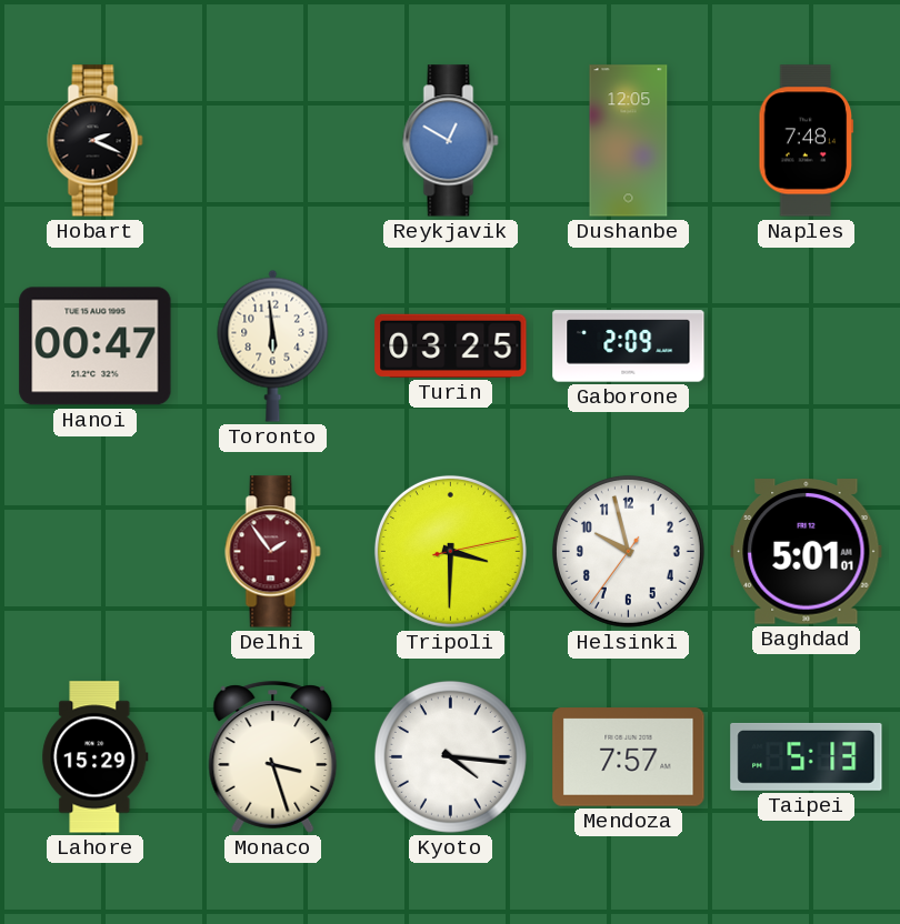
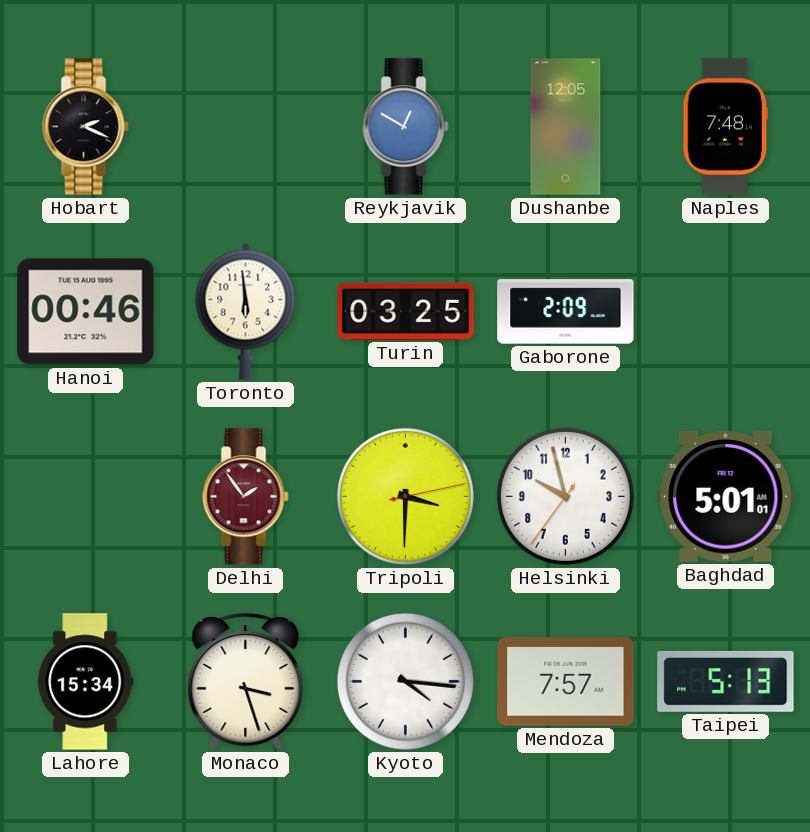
Hanoi: 00:47 -> 00:46
Lahore: 15:29 -> 15:34
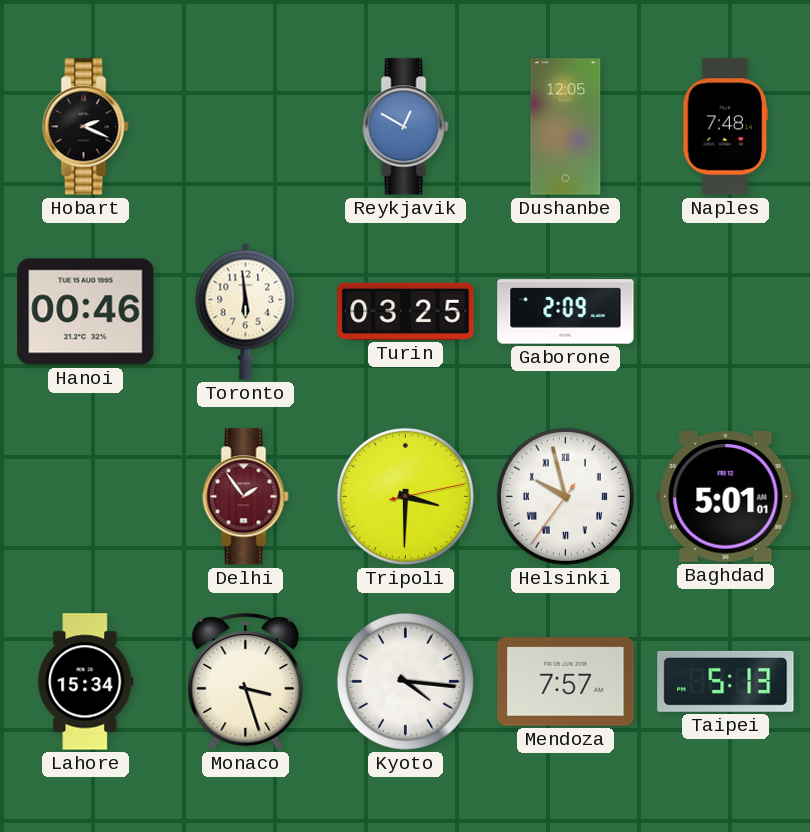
Helsinki numerals: Arabic -> Roman
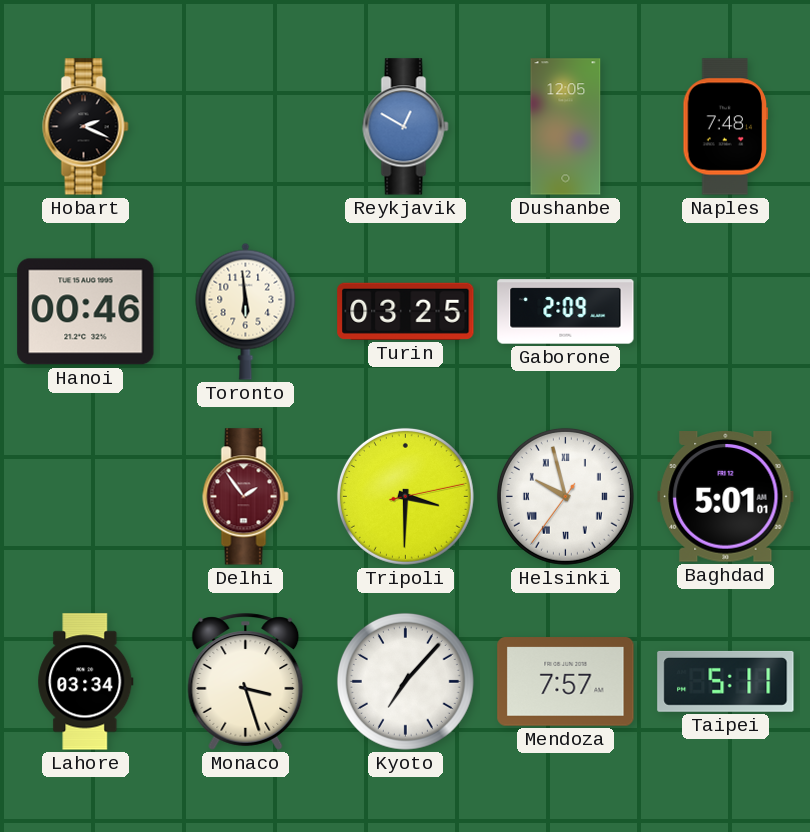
Lahore: 15:34 -> 03:34
Kyoto: 4:16 -> 7:07
Taipei: 5:13 -> 5:11
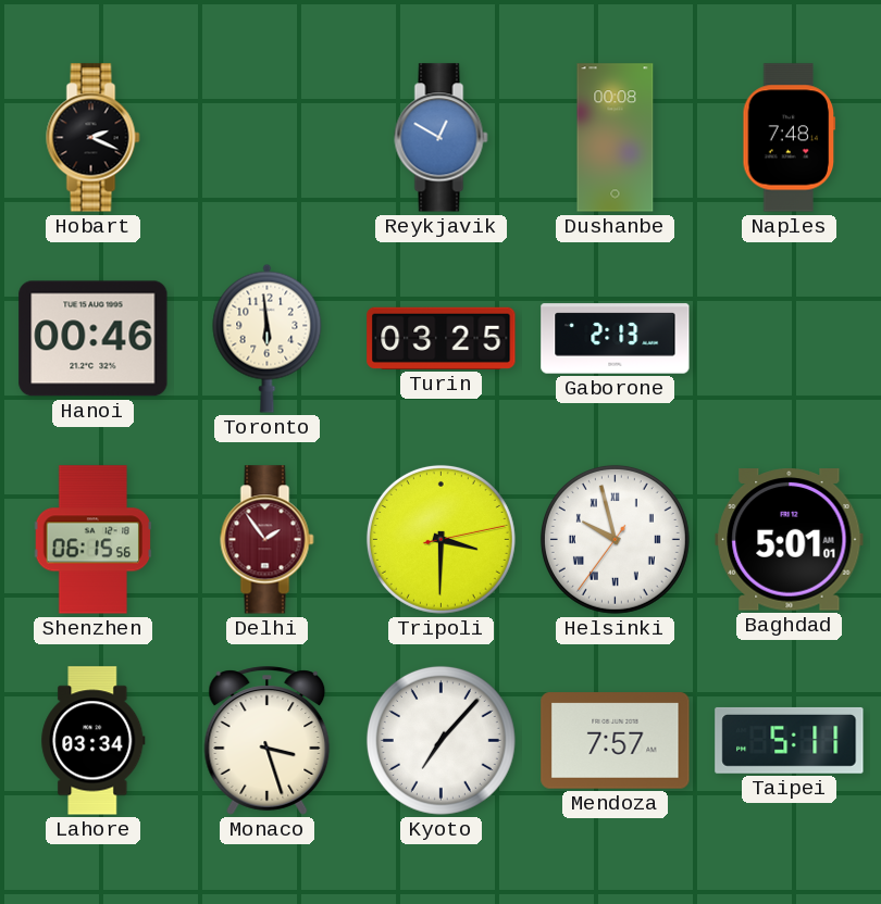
Dushanbe: 12:05 -> 00:08
Gaborone: 2:09 -> 2:13
Shenzhen: none -> 06:15
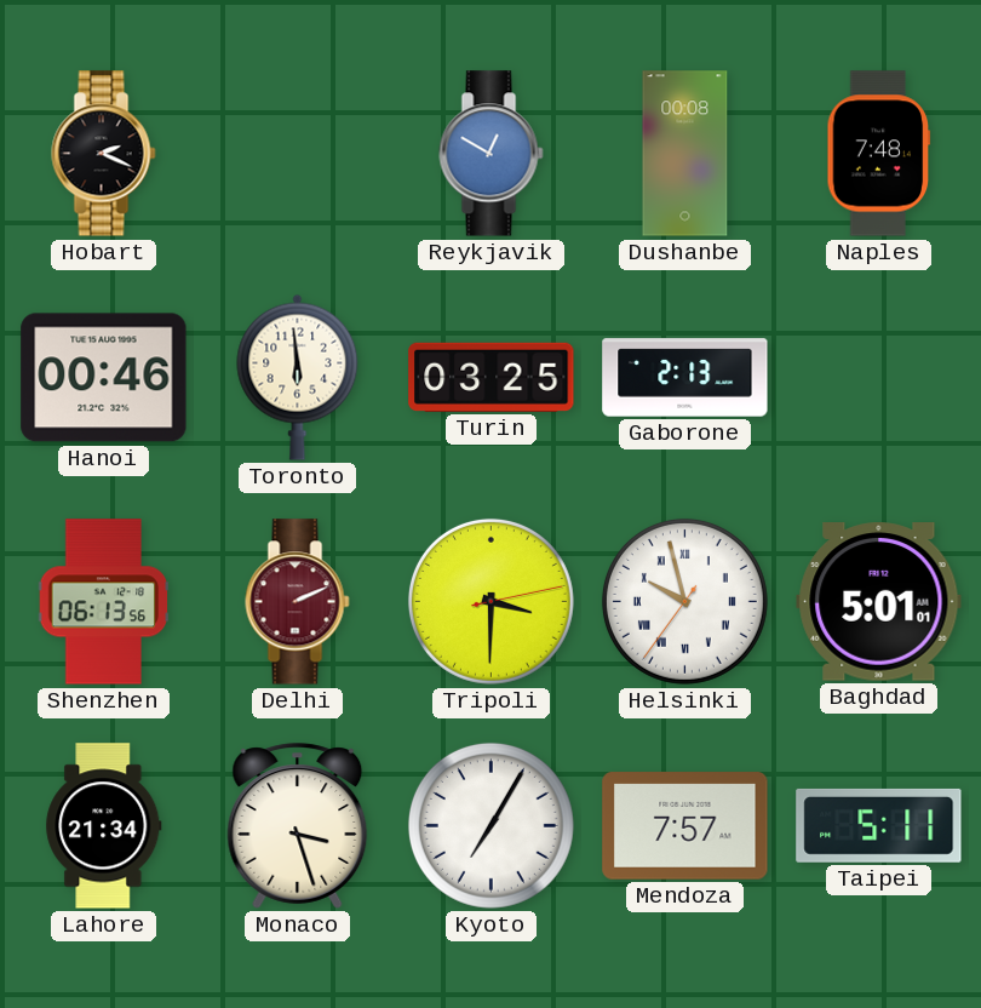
Shenzhen: 06:15 -> 06:13
Delhi: 1:54 -> 2:11
Lahore: 03:34 -> 21:34
Kyoto: 7:07 -> 7:05
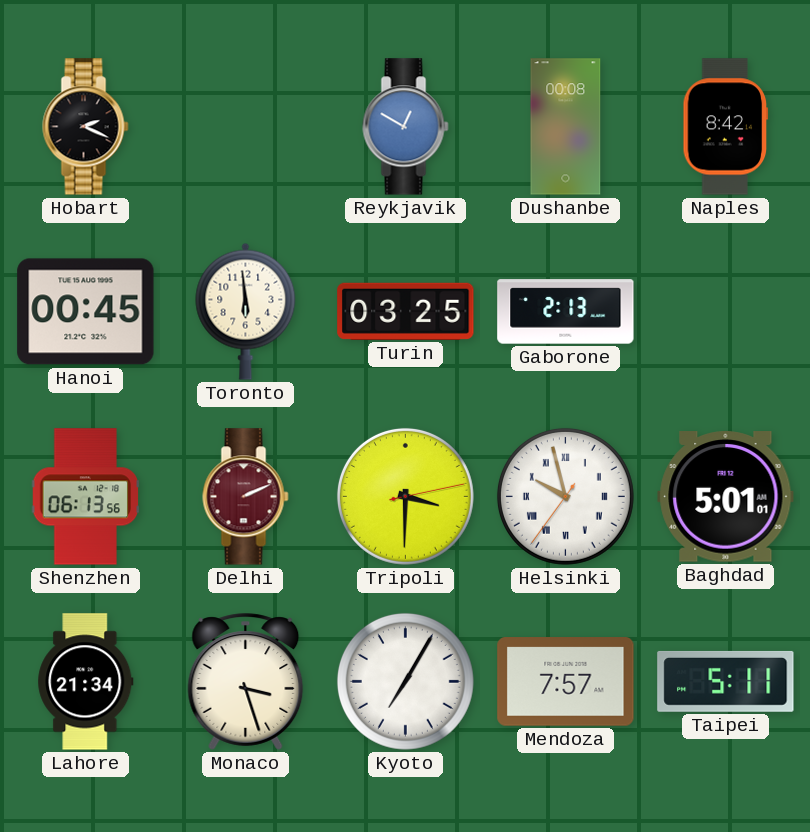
Naples: 7:48 -> 8:42
Hanoi: 00:46 -> 00:45
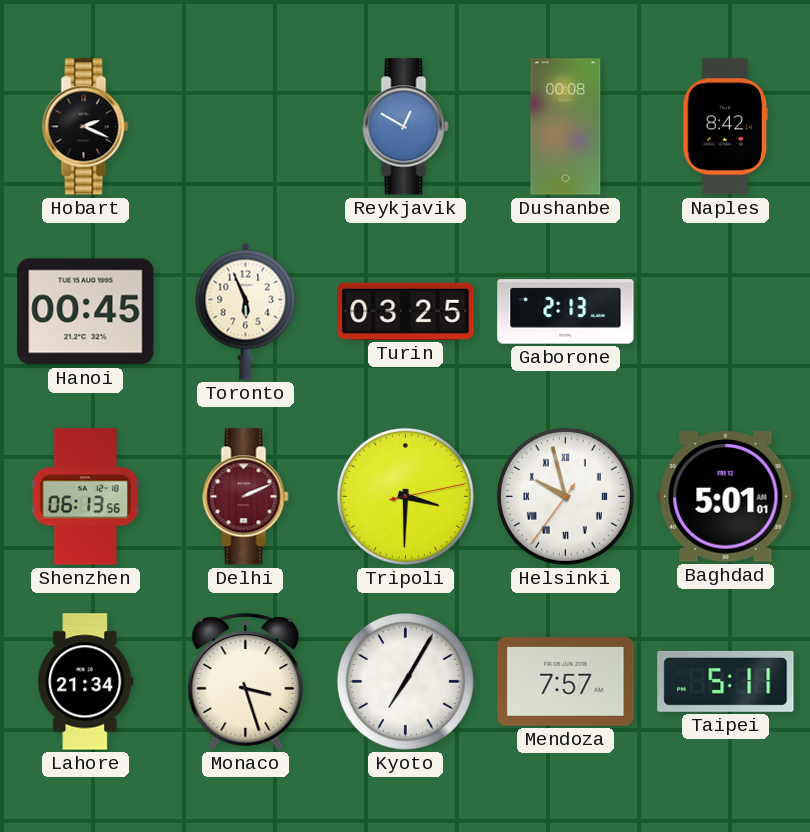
Toronto: 5:59 -> 5:56
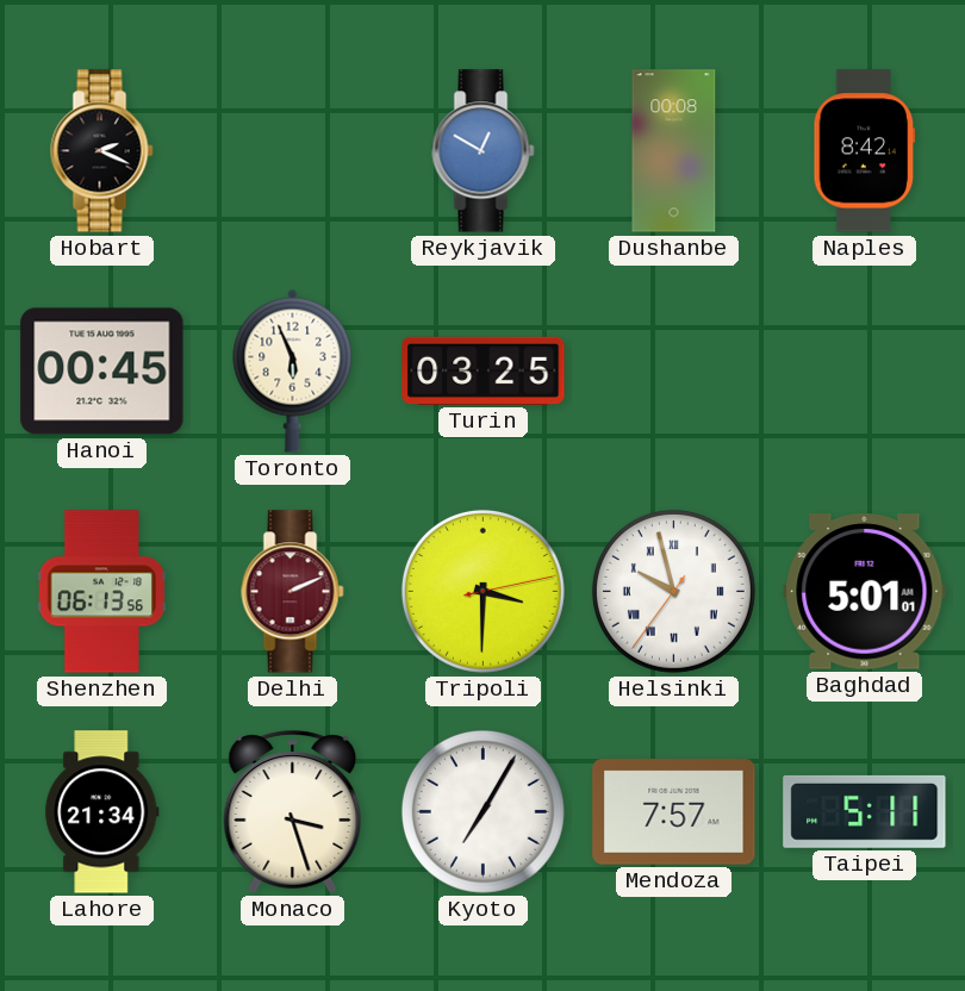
Gaborone: 2:13 -> none
